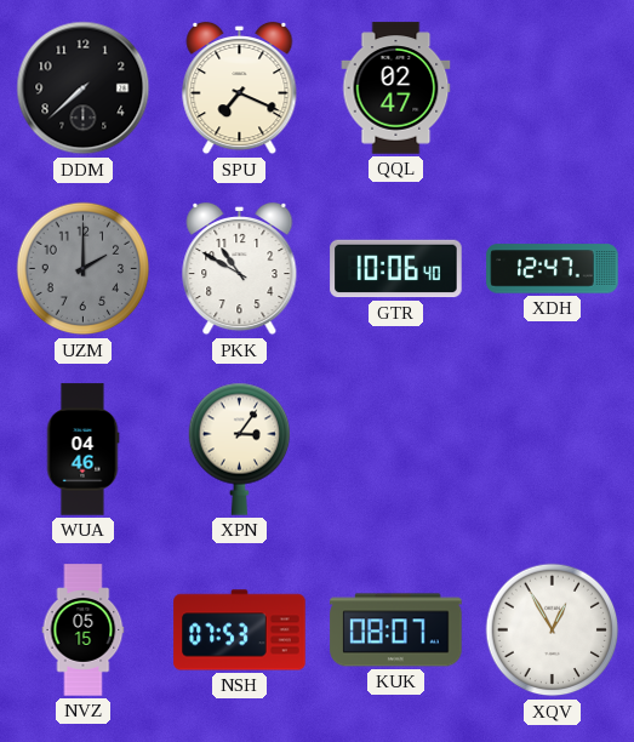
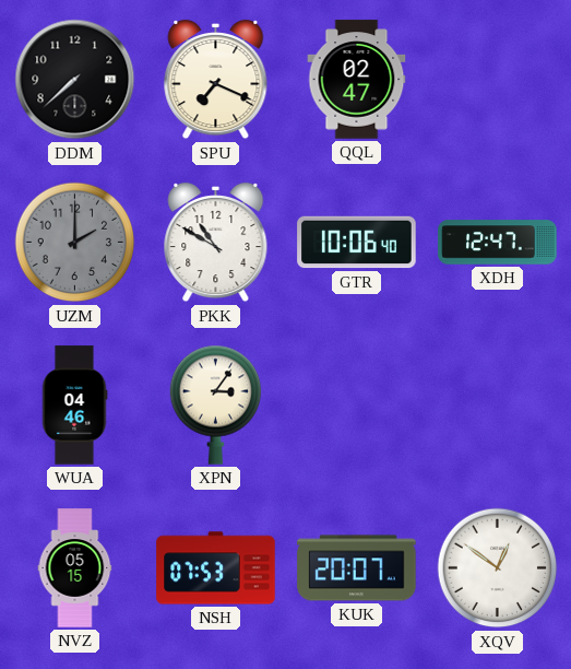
KUK: 08:07 -> 20:07
XQV: 12:55 -> 12:51
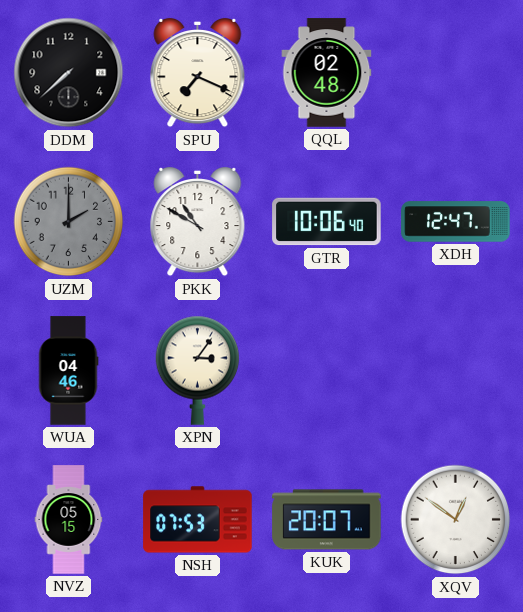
QQL: 02:47 -> 02:48
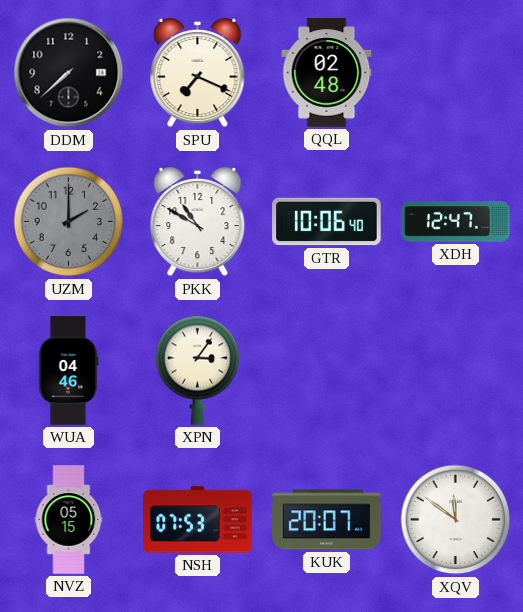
XQV: 12:51 -> 11:51
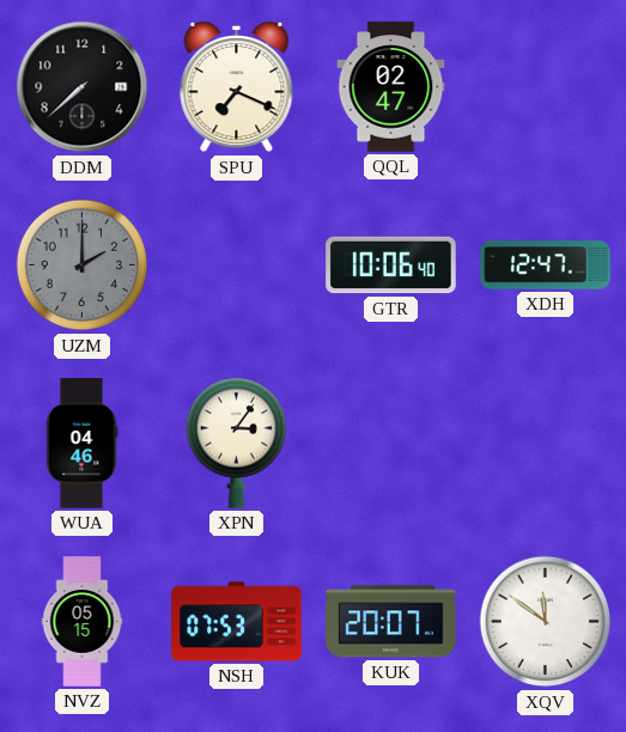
QQL: 02:48 -> 02:47
PKK: 10:50 -> none
